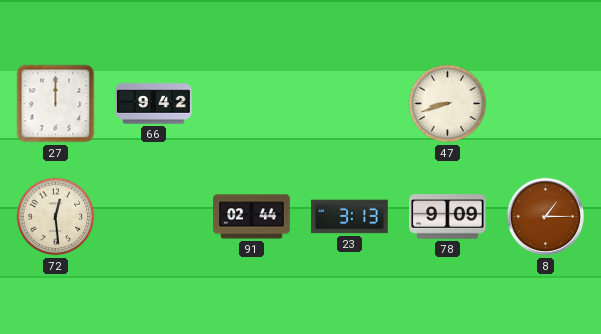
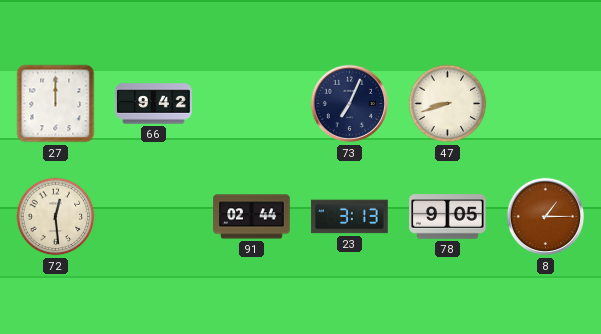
73: none -> 7:04
78: 9:09 -> 9:05
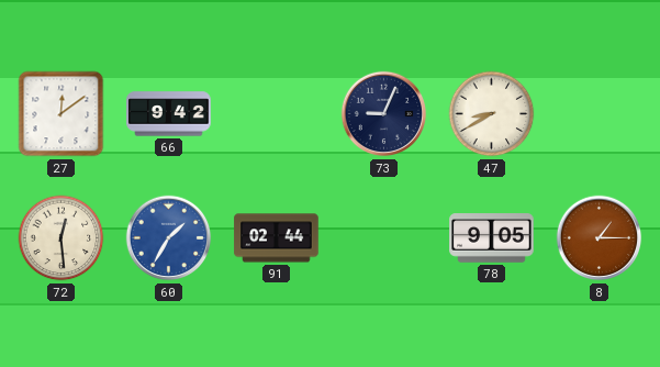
27: 12:00 -> 12:09
73: 7:04 -> 9:04
47: 8:42 -> 8:40
60: none -> 1:35
23: 3:13 -> none
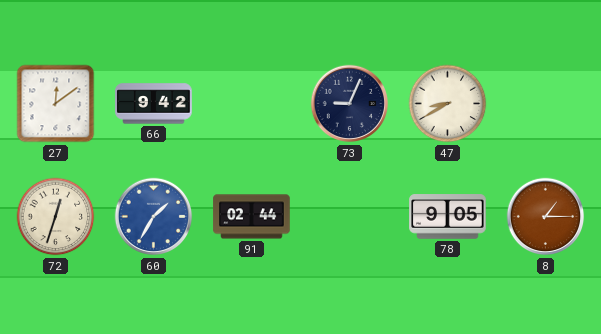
72: 12:29 -> 12:33
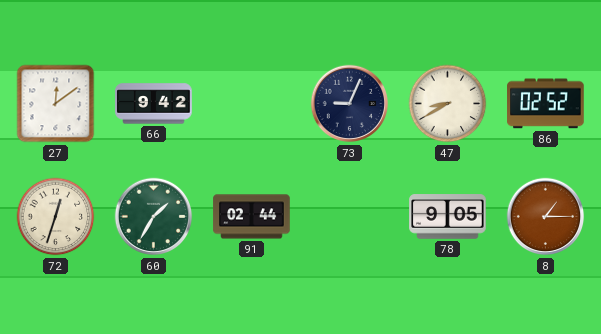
86: none -> 02:52
60 dial: blue -> green
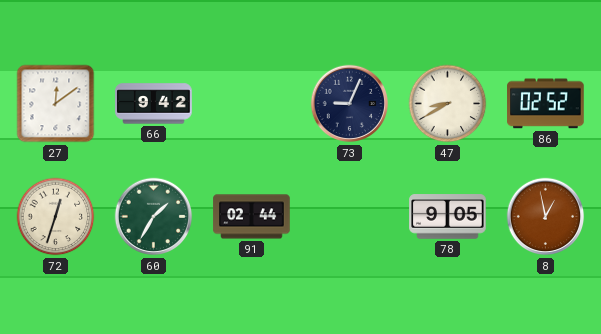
8: 1:15 -> 12:58
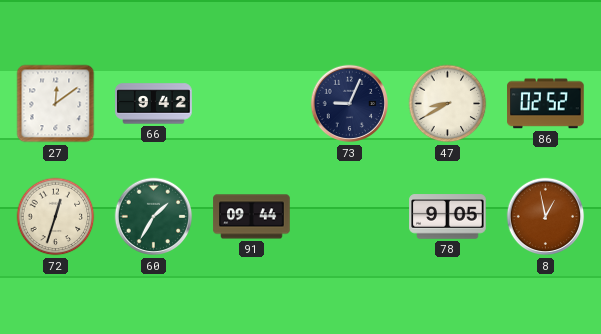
91: 02:44 -> 09:44
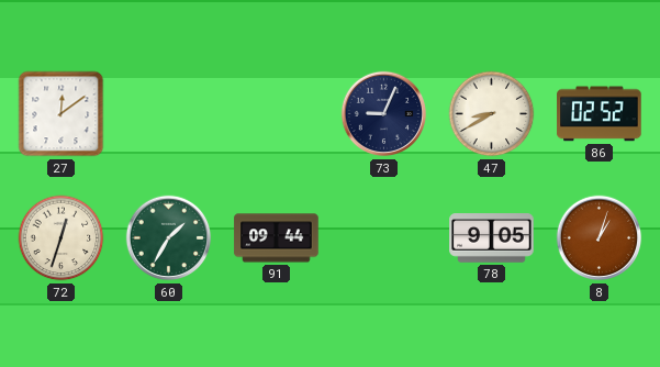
66: 9:42 -> none
8: 12:58 -> 1:03
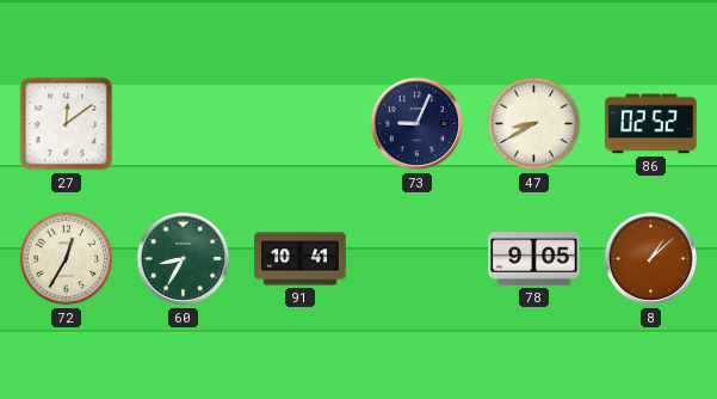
72: 12:33 -> 12:35
60: 1:35 -> 8:35
91: 09:44 -> 10:41
8: 1:03 -> 1:08
